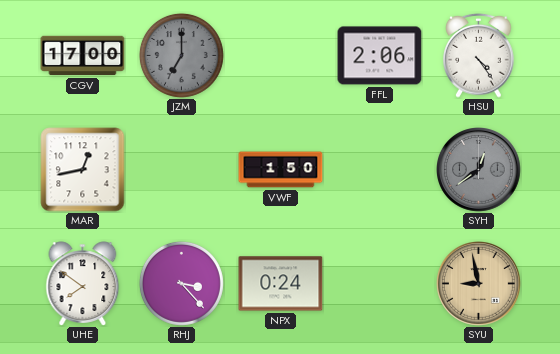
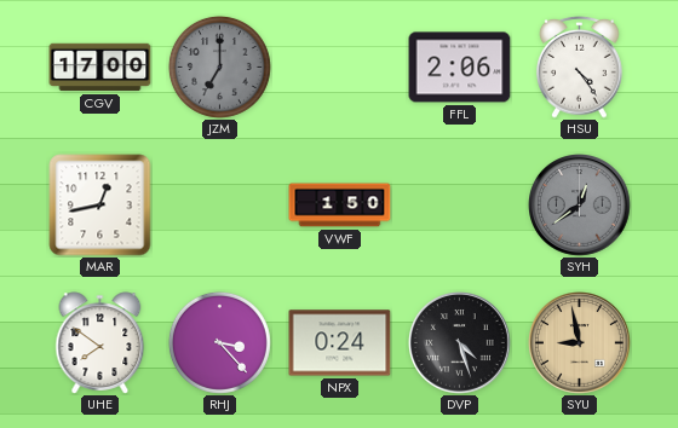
DVP: none -> 4:27
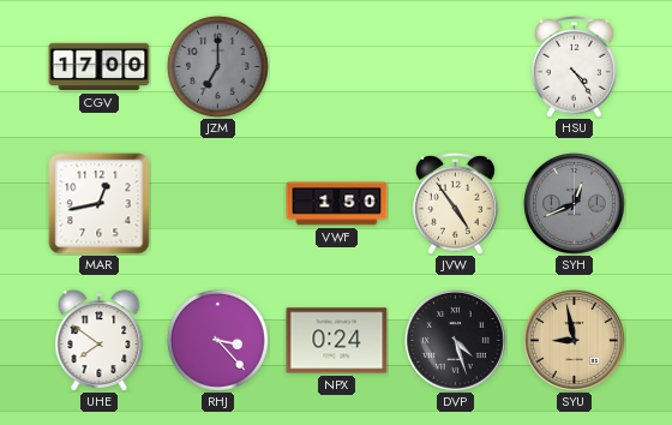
FFL: 2:06 -> none
JVW: none -> 4:54
SYH: 12:39 -> 12:41
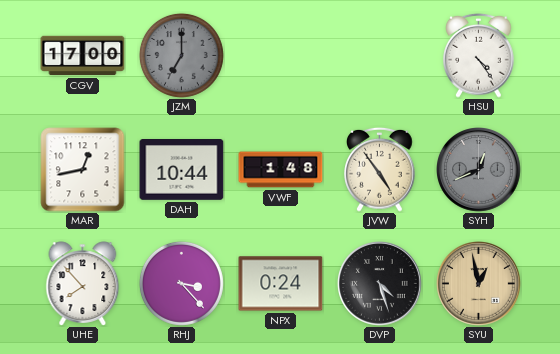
DAH: none -> 10:44
VWF: 1:50 -> 1:48
UHE: 7:51 -> 7:53
SYU: 8:58 -> 12:58
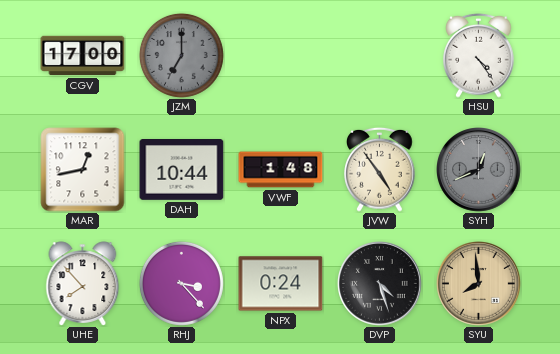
SYU: 12:58 -> 7:59
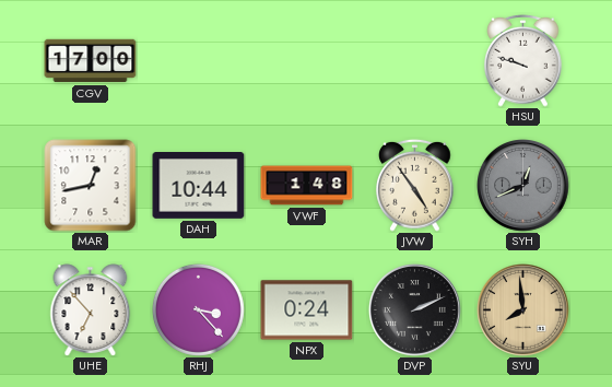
JZM: 7:00 -> none
HSU: 4:24 -> 9:48
UHE: 7:53 -> 6:53
DVP: 4:27 -> 2:11
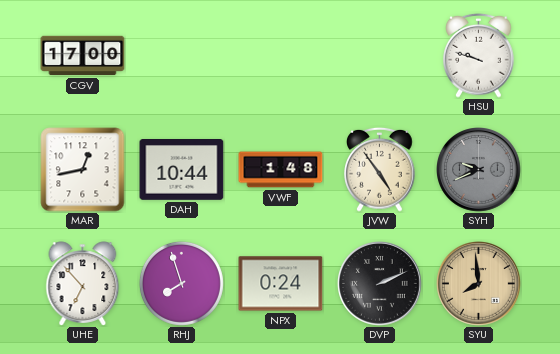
SYH: 12:41 -> 9:41
RHJ: 3:23 -> 7:57
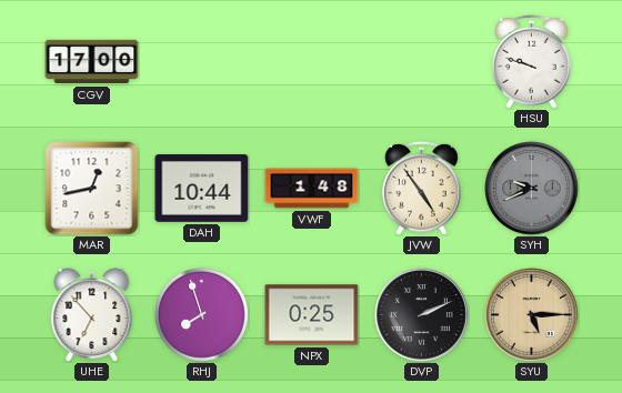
NPX: 0:24 -> 0:25
SYU: 7:59 -> 5:15
